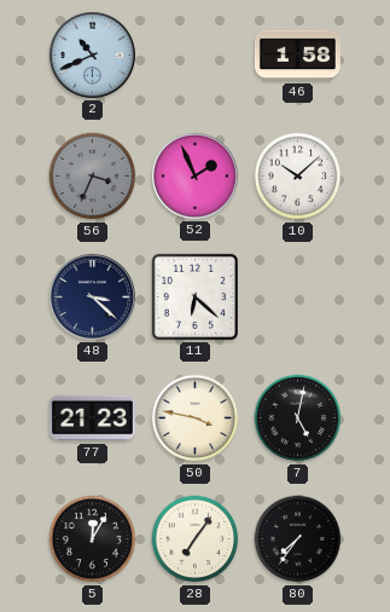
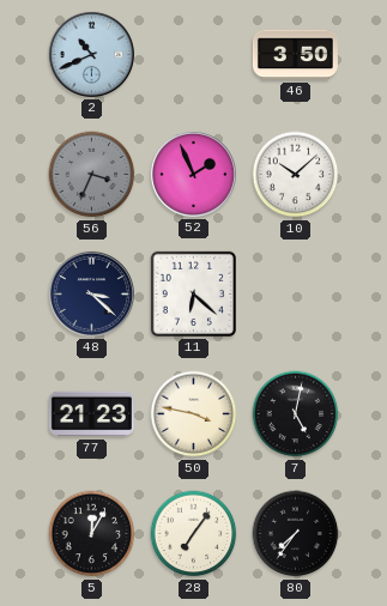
46: 1:58 -> 3:50
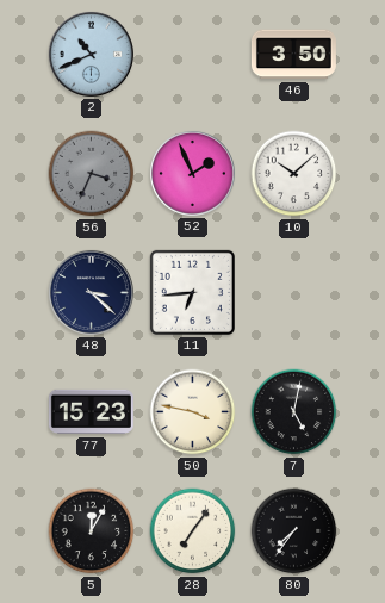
11: 6:22 -> 6:44
77: 21:23 -> 15:23
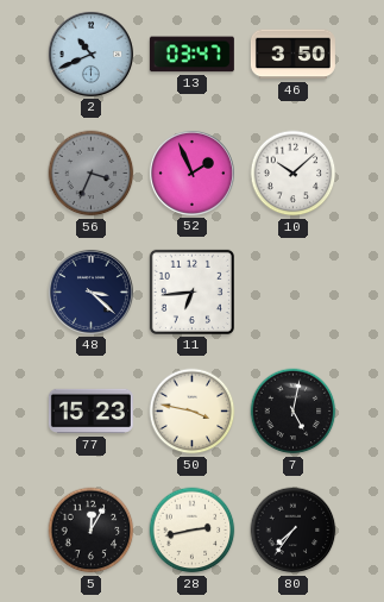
13: none -> 03:47
28: 7:06 -> 2:43
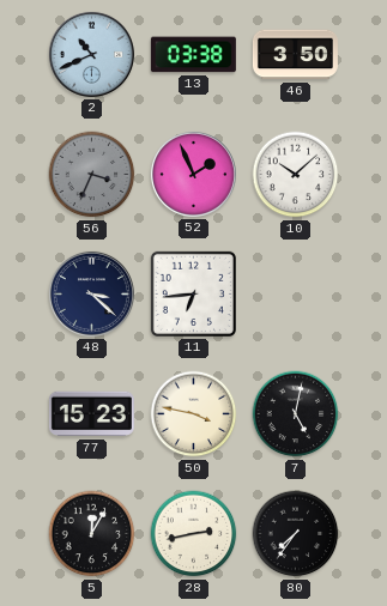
13: 03:47 -> 03:38
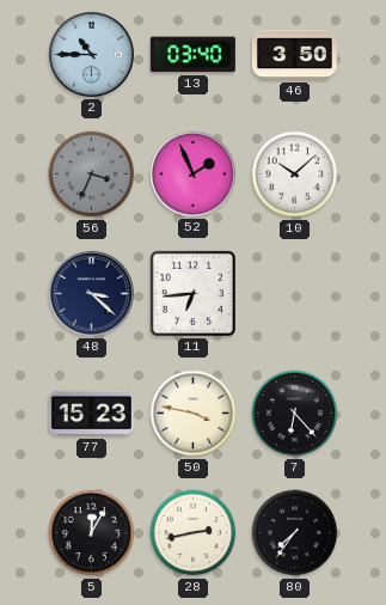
2: 10:41 -> 10:45
13: 03:38 -> 03:40
7: 5:02 -> 6:23
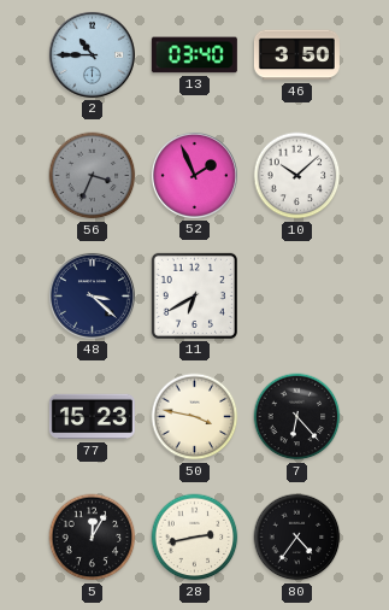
11: 6:44 -> 6:40
80: 7:36 -> 4:36
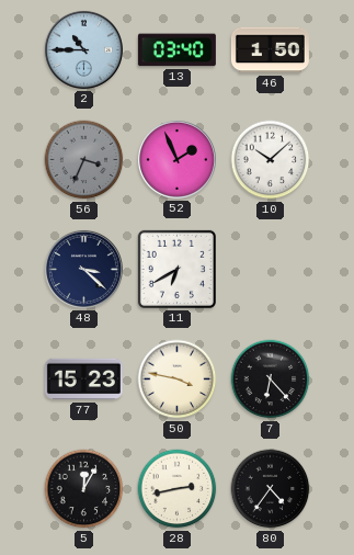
46: 3:50 -> 1:50
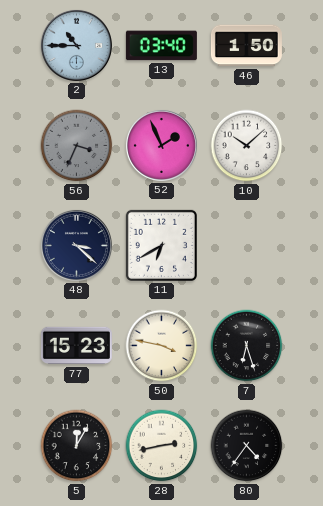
7: 6:23 -> 6:27
